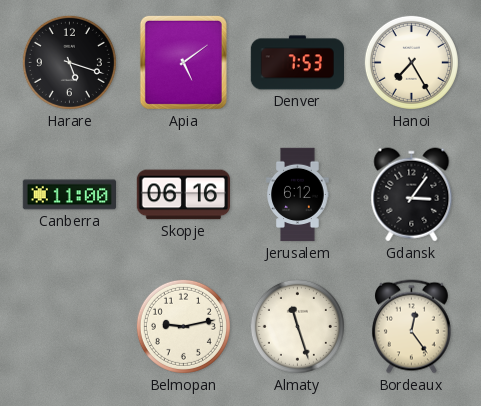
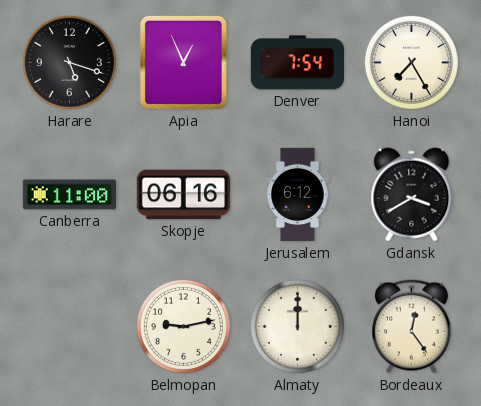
Apia: 5:09 -> 12:56
Denver: 7:53 -> 7:54
Gdansk: 3:06 -> 3:40
Almaty: 11:27 -> 12:00
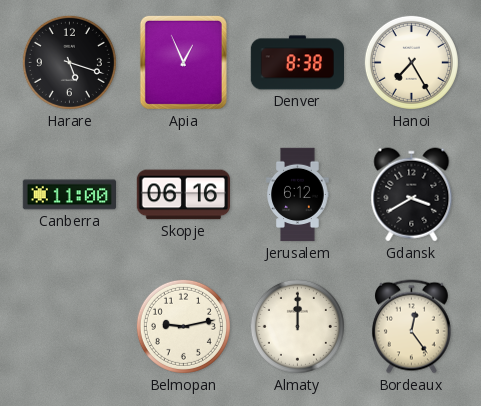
Denver: 7:54 -> 8:38
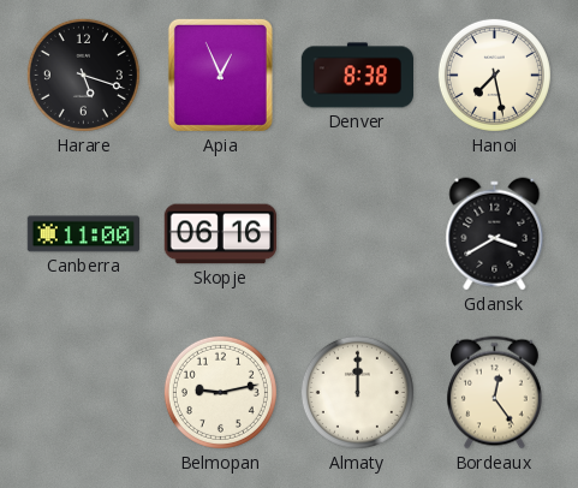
Hanoi: 7:25 -> 7:28
Jerusalem: 6:12 -> none
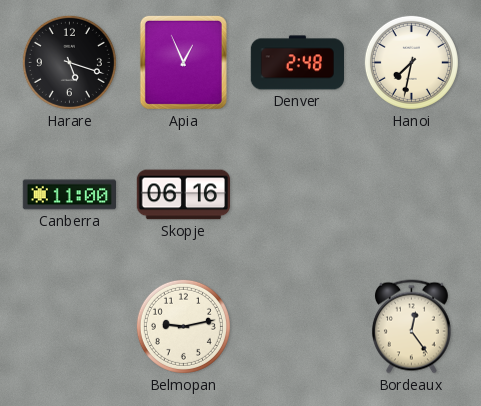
Denver: 8:38 -> 2:48
Hanoi: 7:28 -> 7:32
Gdansk: 3:40 -> none
Almaty: 12:00 -> none
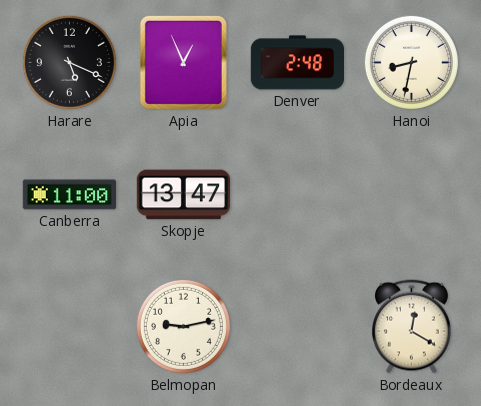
Harare: 5:18 -> 5:19
Hanoi: 7:32 -> 8:32
Skopje: 06:16 -> 13:47
Bordeaux: 12:24 -> 12:20
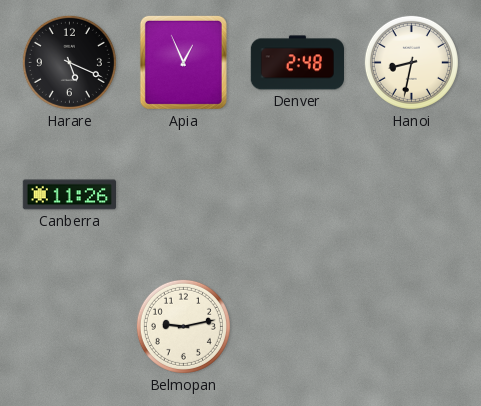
Canberra: 11:00 -> 11:26
Skopje: 13:47 -> none
Bordeaux: 12:20 -> none
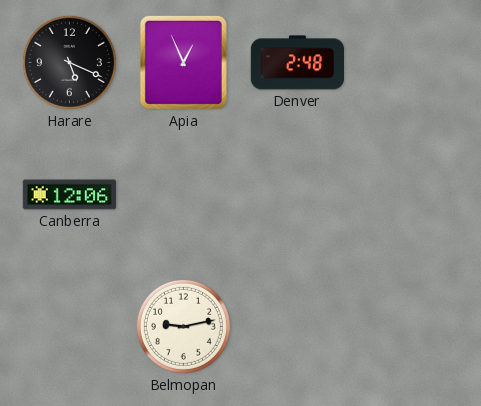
Hanoi: 8:32 -> none
Canberra: 11:26 -> 12:06
